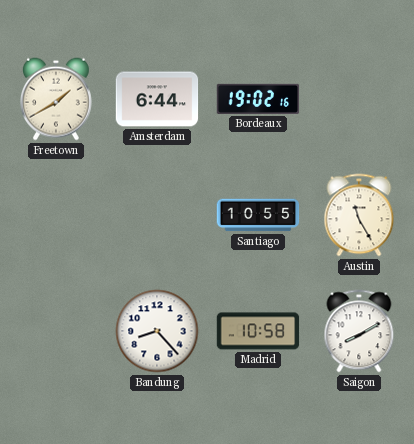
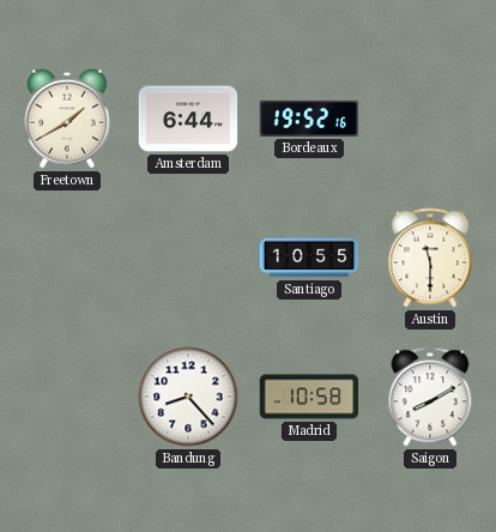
Bordeaux: 19:02 -> 19:52
Austin: 11:25 -> 11:30
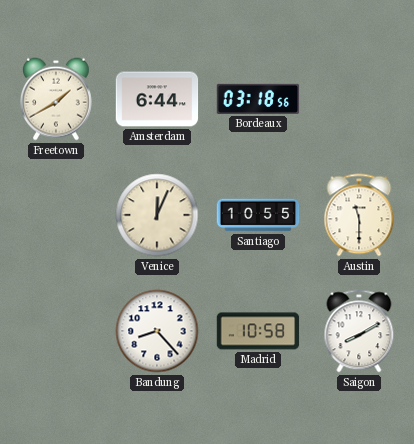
Bordeaux: 19:52 -> 03:18
Venice: none -> 12:04
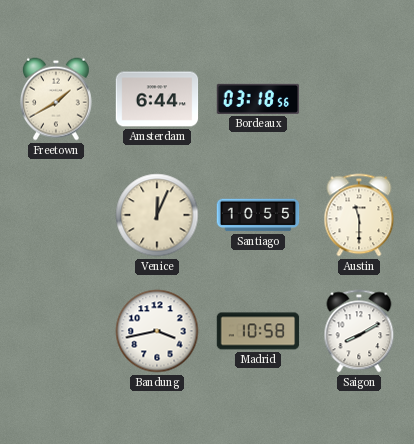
Bandung: 8:23 -> 3:43
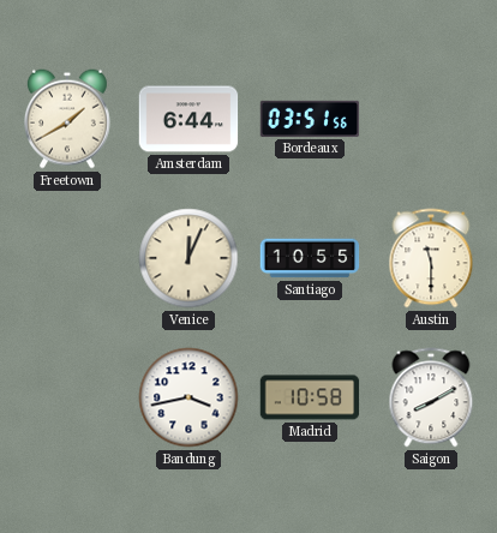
Bordeaux: 03:18 -> 03:51
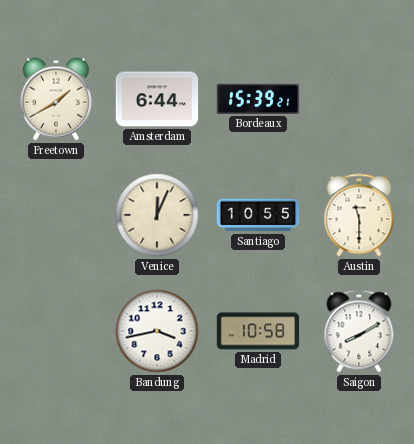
Bordeaux: 03:51 -> 15:39
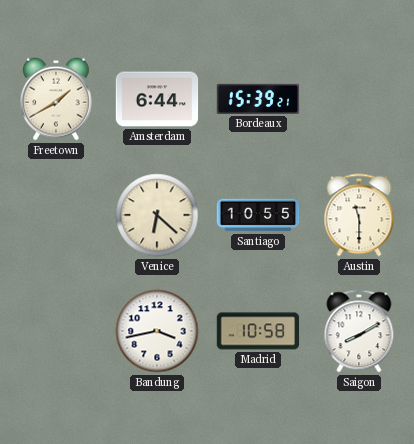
Venice: 12:04 -> 6:22
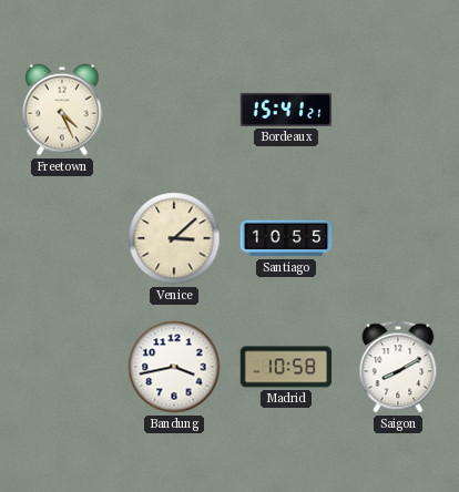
Freetown: 1:40 -> 4:26
Amsterdam: 6:44 -> none
Bordeaux: 15:39 -> 15:41
Venice: 6:22 -> 3:08
Austin: 11:30 -> none
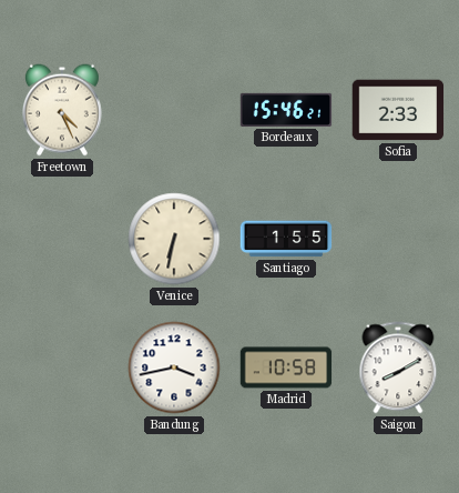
Bordeaux: 15:41 -> 15:46
Sofia: none -> 2:33
Venice: 3:08 -> 6:32
Santiago: 10:55 -> 1:55
